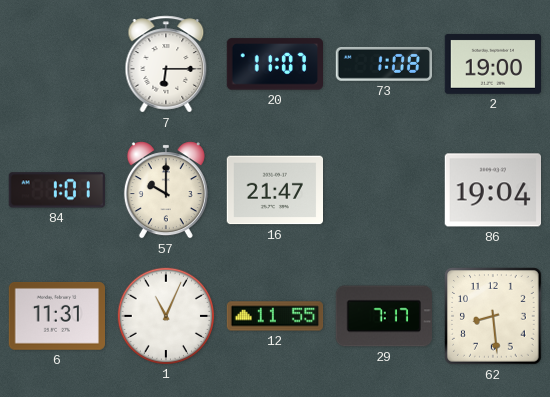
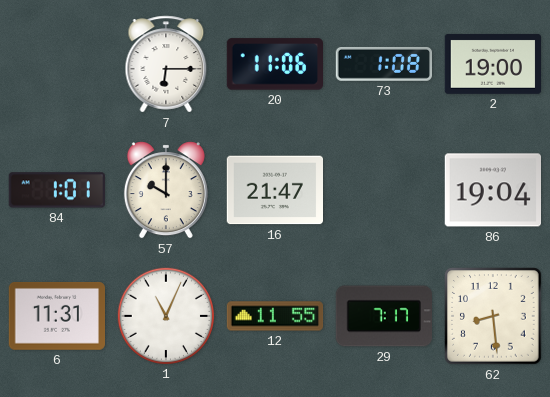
20: 11:07 -> 11:06
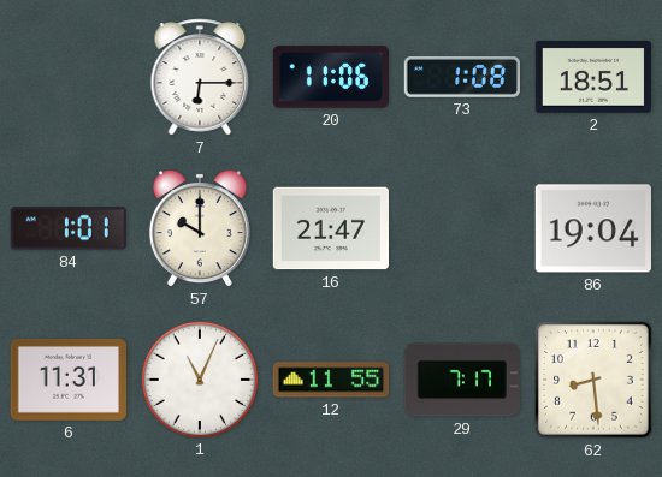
2: 19:00 -> 18:51
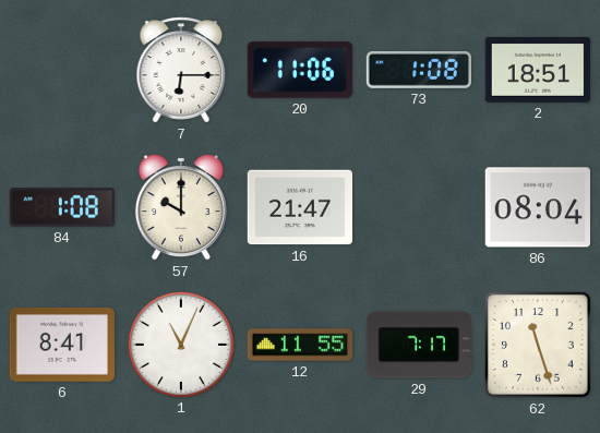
84: 1:01 -> 1:08
86: 19:04 -> 08:04
6: 11:31 -> 8:41
62: 8:29 -> 11:27
